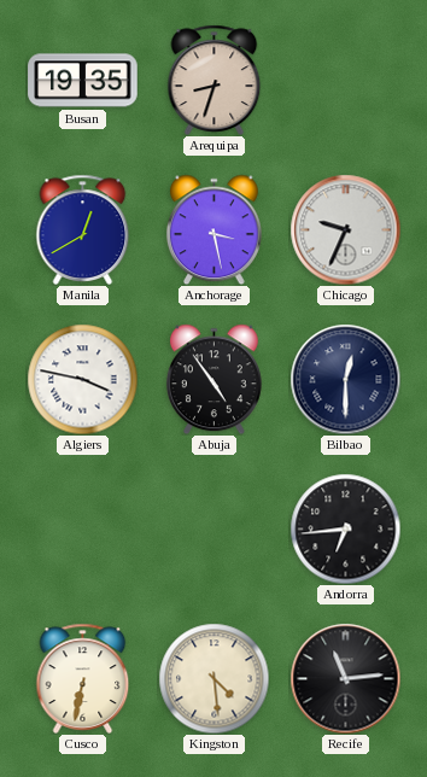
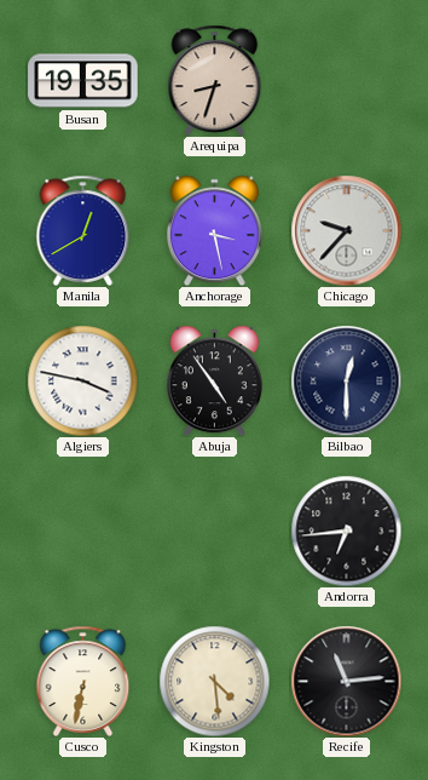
Chicago: 9:34 -> 9:37
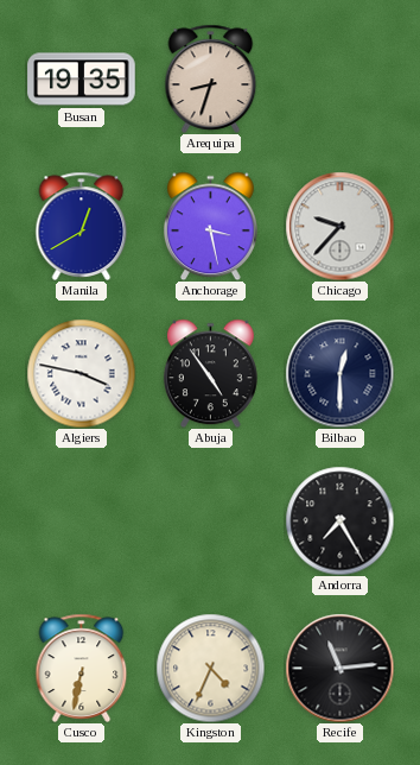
Andorra: 6:44 -> 7:25
Kingston: 4:29 -> 4:34
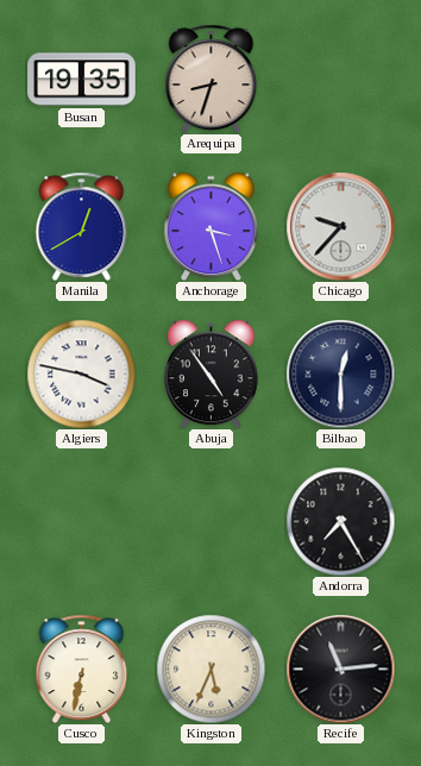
Anchorage: 3:28 -> 3:27
Kingston: 4:34 -> 5:34
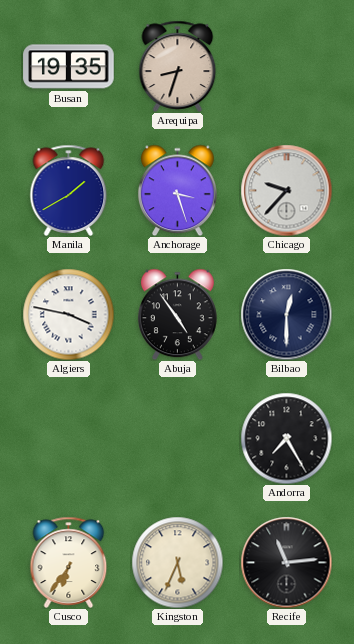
Manila: 12:40 -> 1:40
Cusco: 6:32 -> 6:36
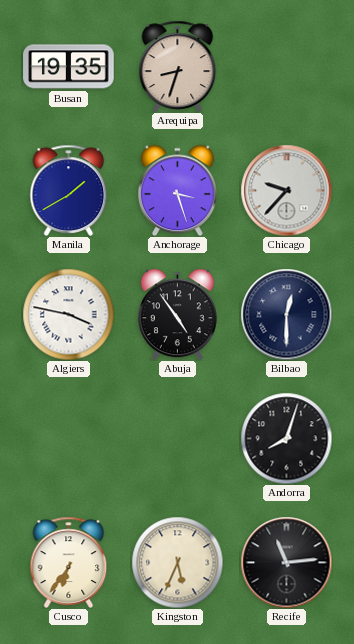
Andorra: 7:25 -> 8:03
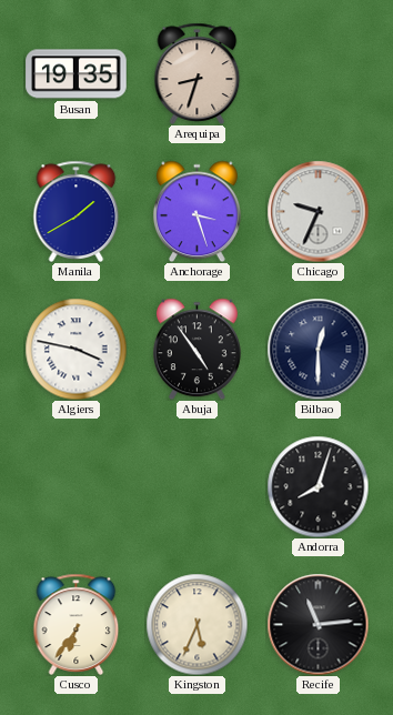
Chicago: 9:37 -> 9:34
